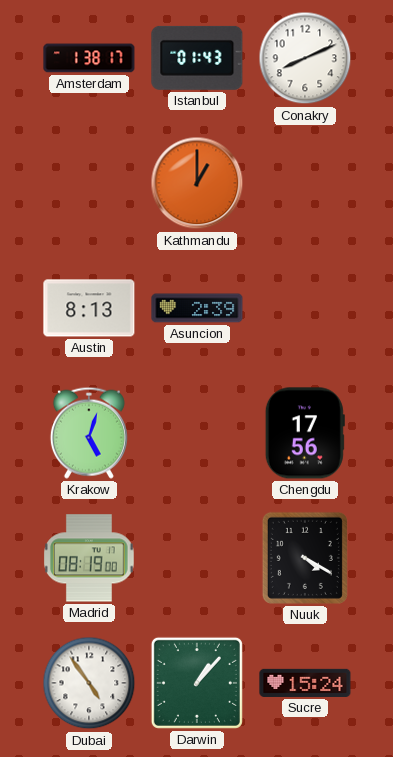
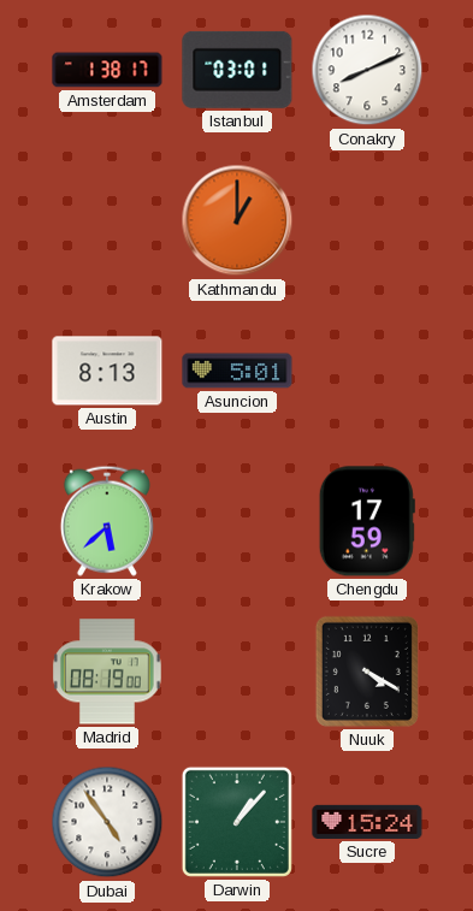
Istanbul: 01:43 -> 03:01
Asuncion: 2:39 -> 5:01
Krakow: 5:03 -> 5:38
Chengdu: 17:56 -> 17:59
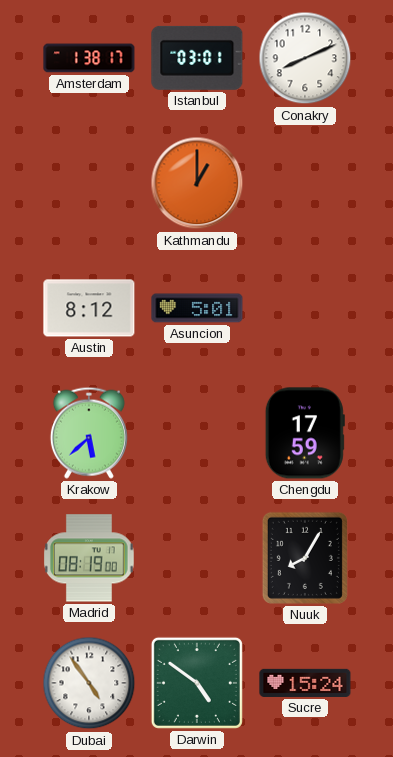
Austin: 8:13 -> 8:12
Nuuk: 4:20 -> 8:05
Darwin: 1:07 -> 4:51
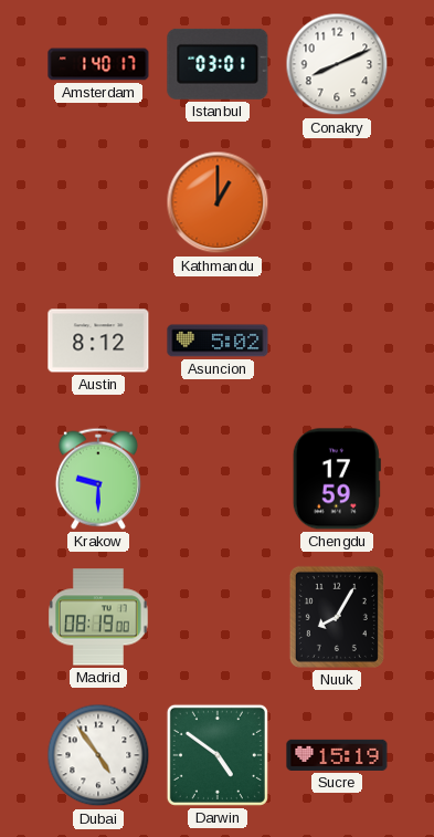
Amsterdam: 1:38 -> 1:40
Asuncion: 5:01 -> 5:02
Krakow: 5:38 -> 9:30
Sucre: 15:24 -> 15:19
